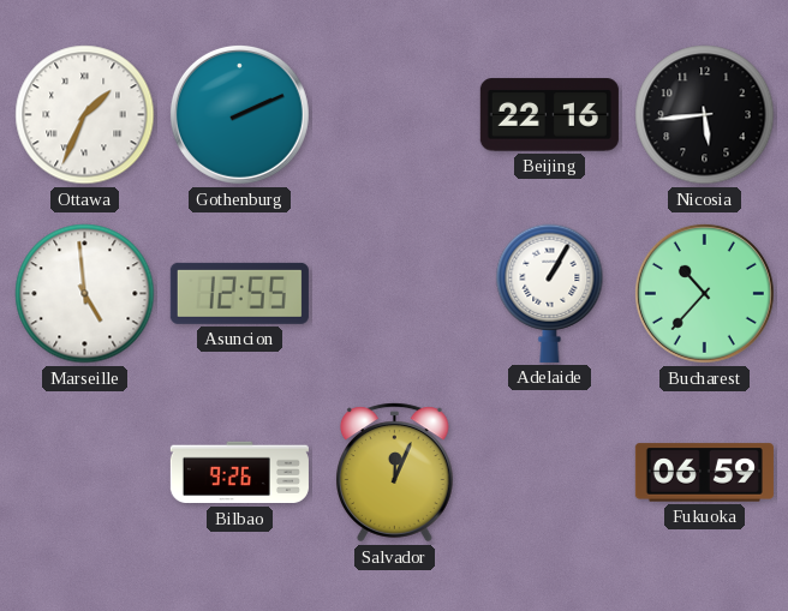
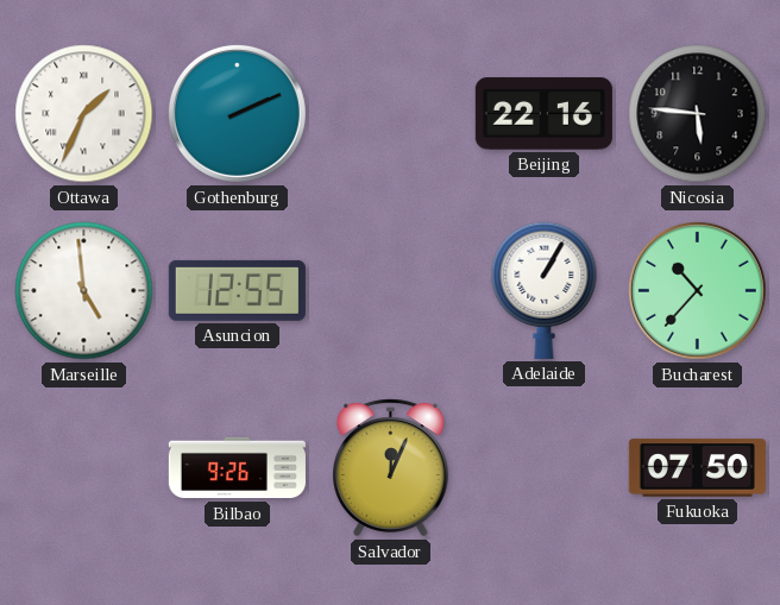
Nicosia: 5:44 -> 5:46
Fukuoka: 06:59 -> 07:50
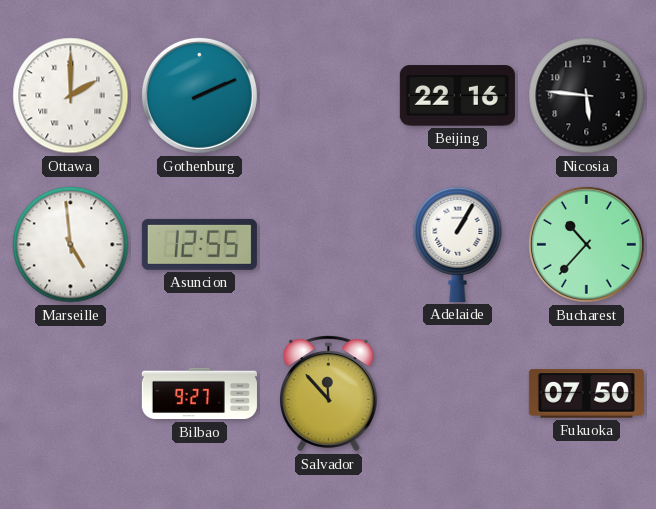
Ottawa: 1:34 -> 2:00
Bilbao: 9:26 -> 9:27
Salvador: 12:04 -> 11:53
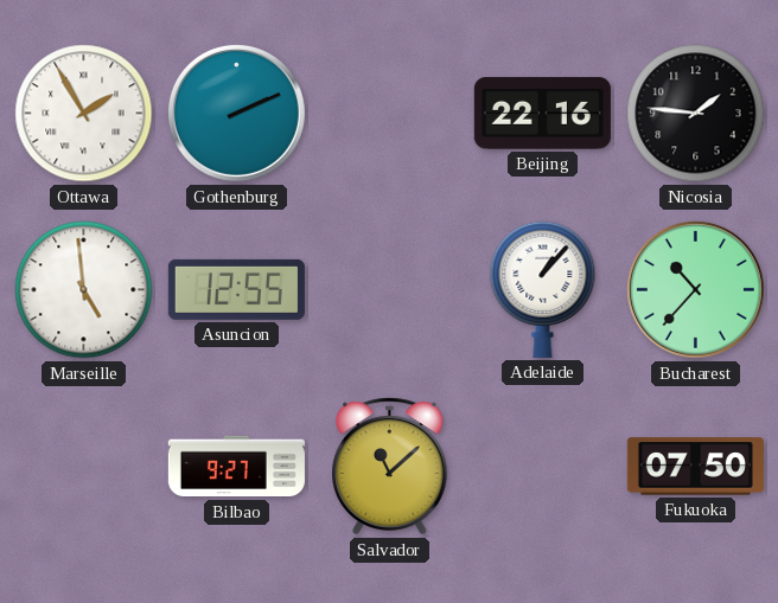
Ottawa: 2:00 -> 1:55
Nicosia: 5:46 -> 1:46
Adelaide: 1:05 -> 1:07
Salvador: 11:53 -> 11:08
